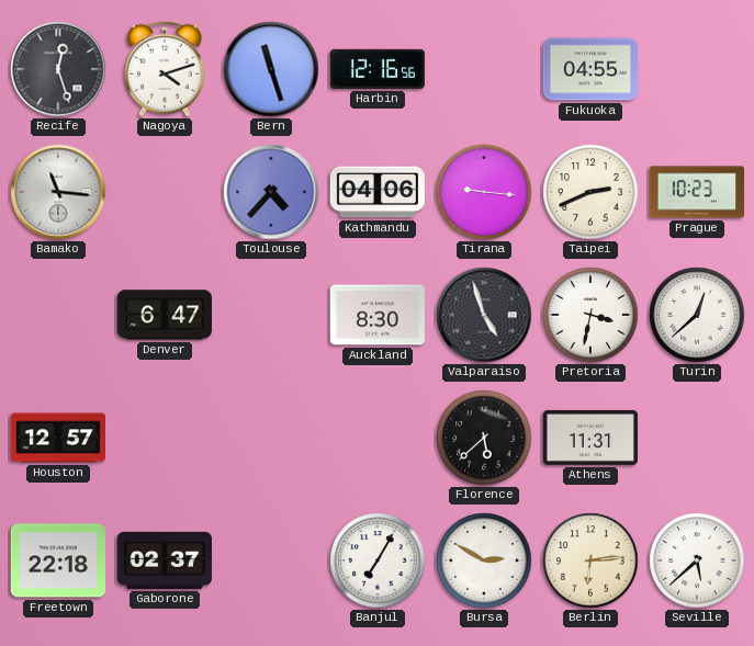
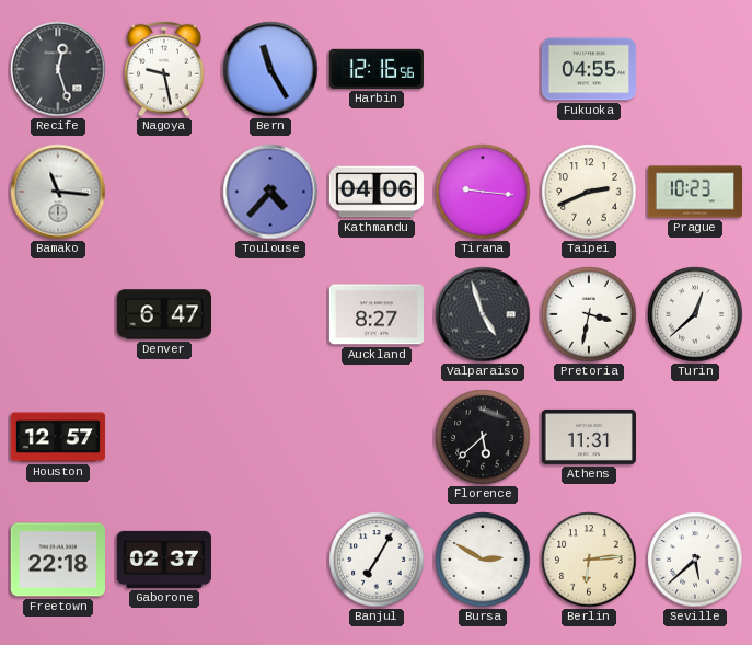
Nagoya: 4:12 -> 9:28
Bern: 11:27 -> 11:25
Auckland: 8:30 -> 8:27
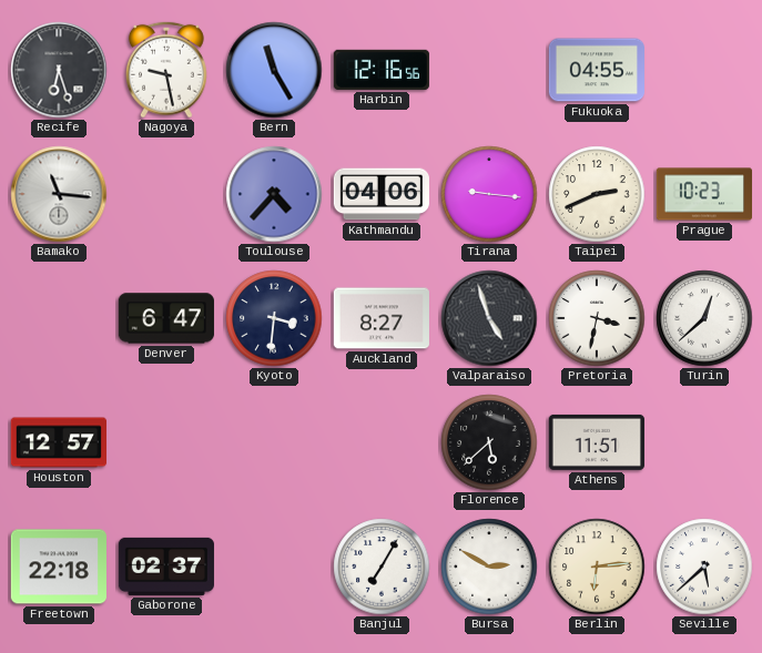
Recife: 12:27 -> 6:27
Kyoto: none -> 3:31
Athens: 11:31 -> 11:51
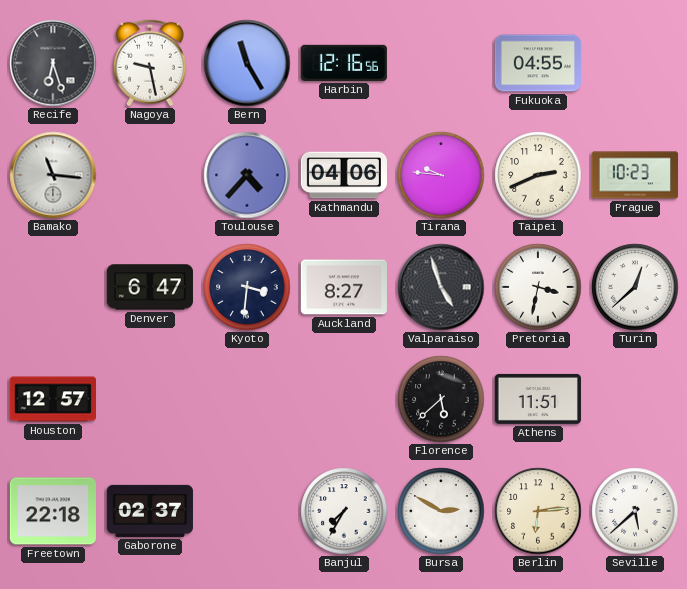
Tirana: 9:16 -> 9:46
Banjul: 7:05 -> 7:35
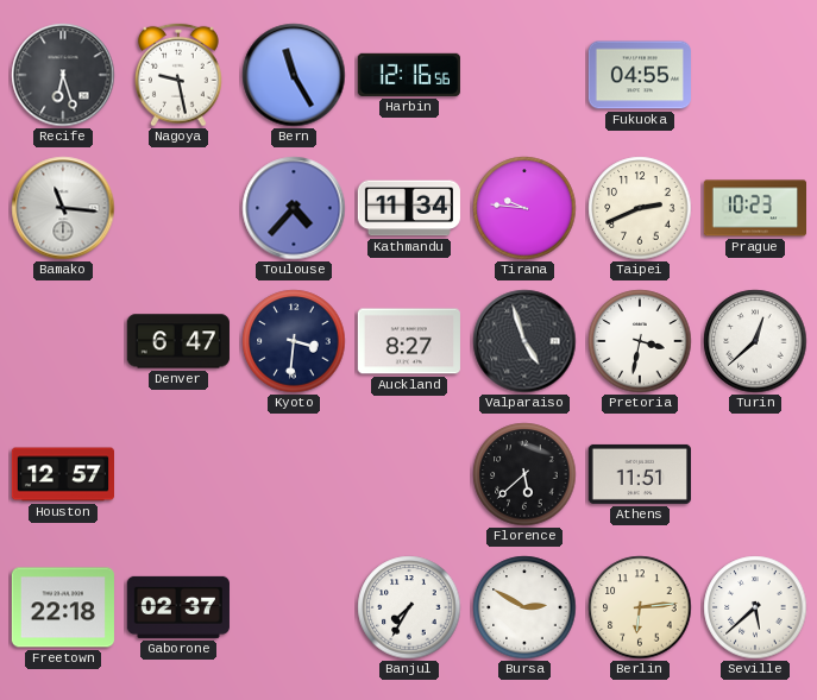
Kathmandu: 04:06 -> 11:34
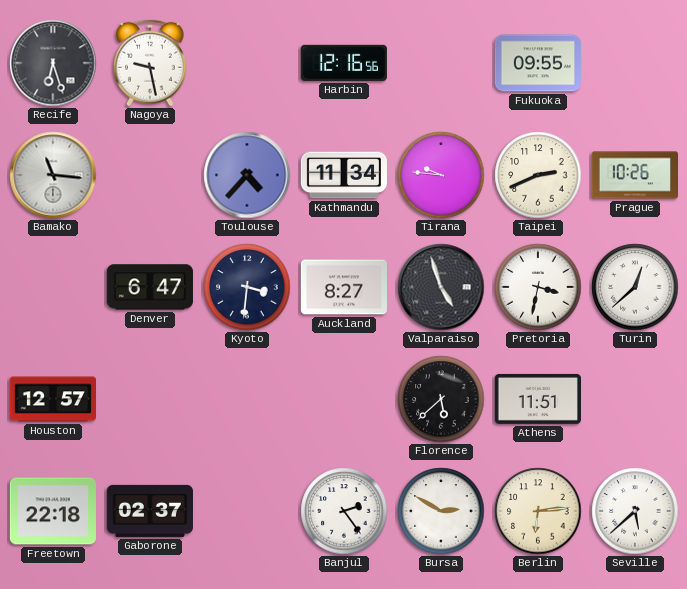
Bern: 11:25 -> none
Fukuoka: 04:55 -> 09:55
Prague: 10:23 -> 10:26
Banjul: 7:35 -> 2:24
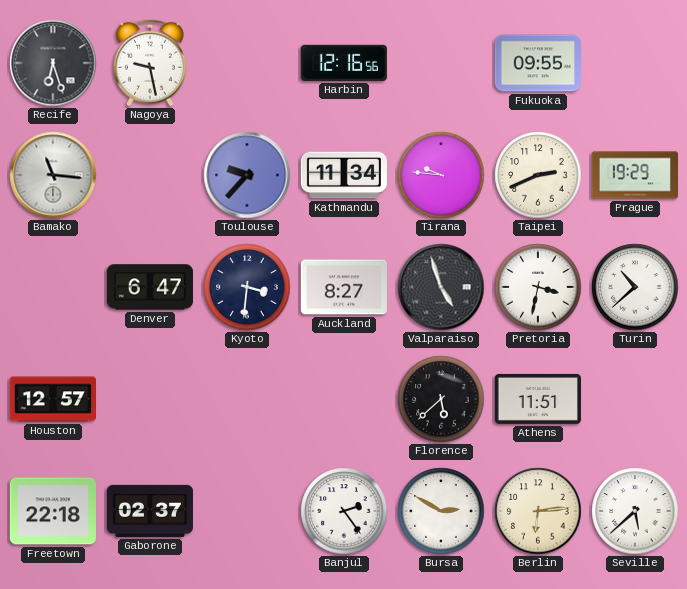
Toulouse: 4:37 -> 9:37
Prague: 10:26 -> 19:29
Turin: 12:38 -> 10:38
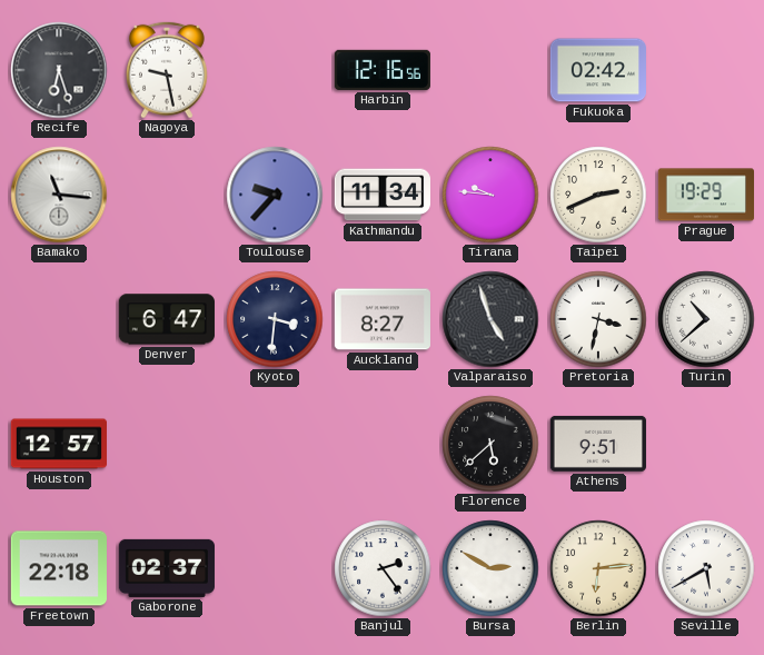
Fukuoka: 09:55 -> 02:42
Athens: 11:51 -> 9:51
Seville: 5:38 -> 5:40
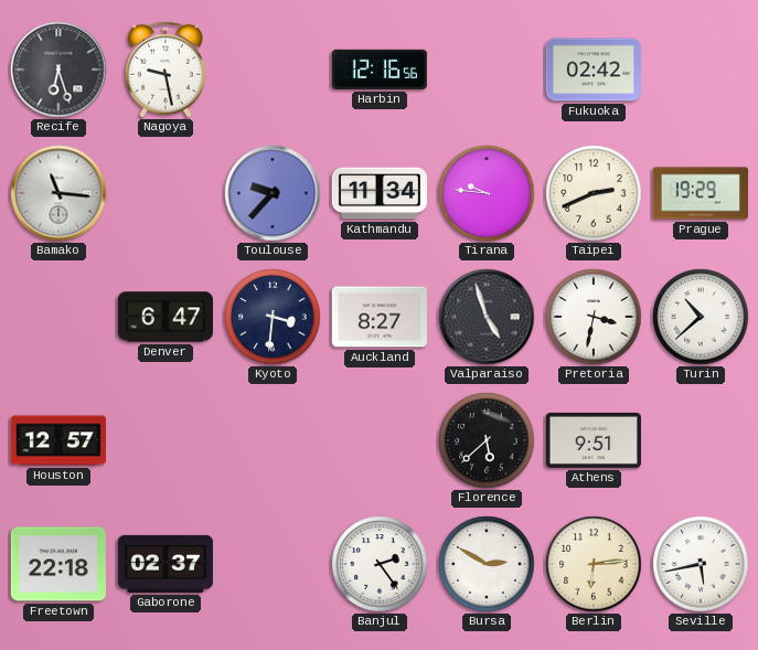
Seville: 5:40 -> 5:43
